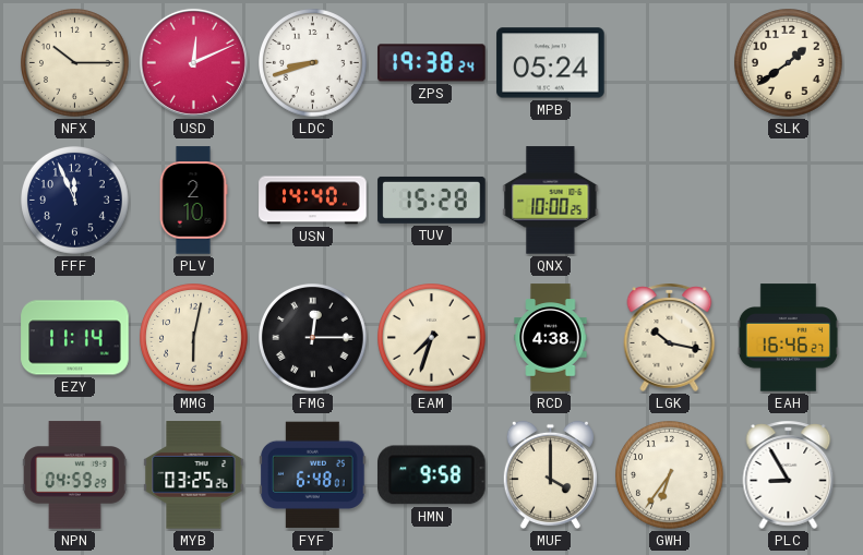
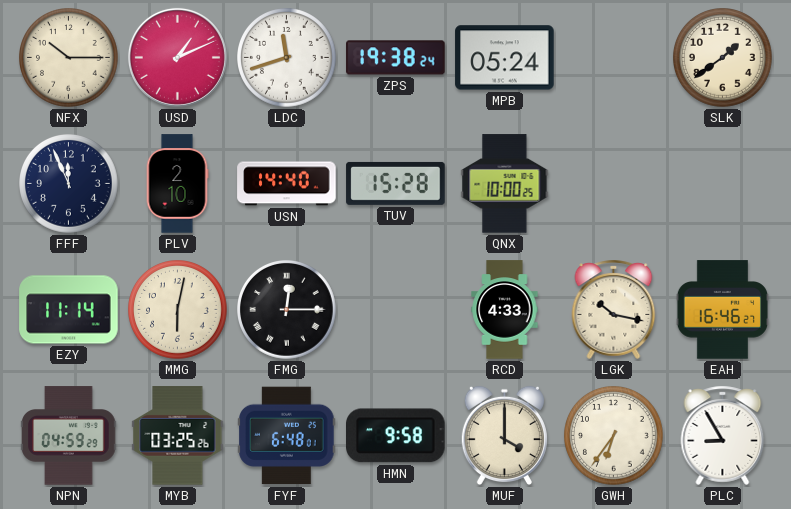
USD: 12:11 -> 1:11
LDC: 8:42 -> 11:42
EAM: 7:33 -> none
RCD: 4:38 -> 4:33
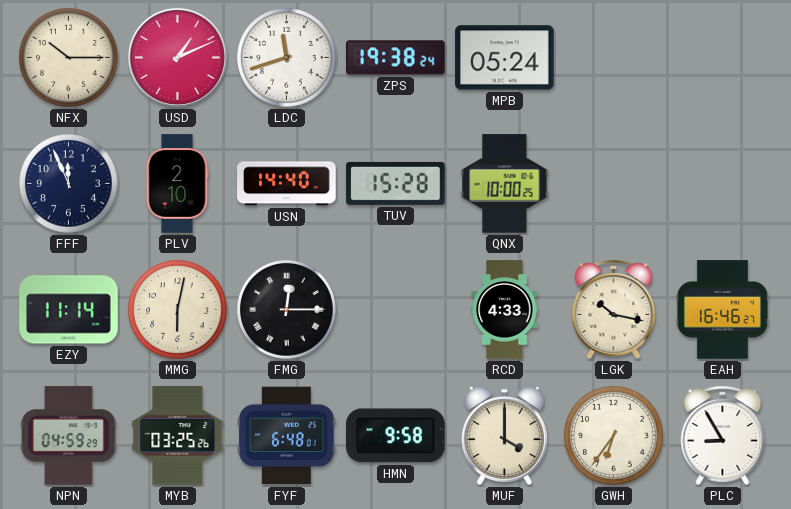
SLK: 1:39 -> none
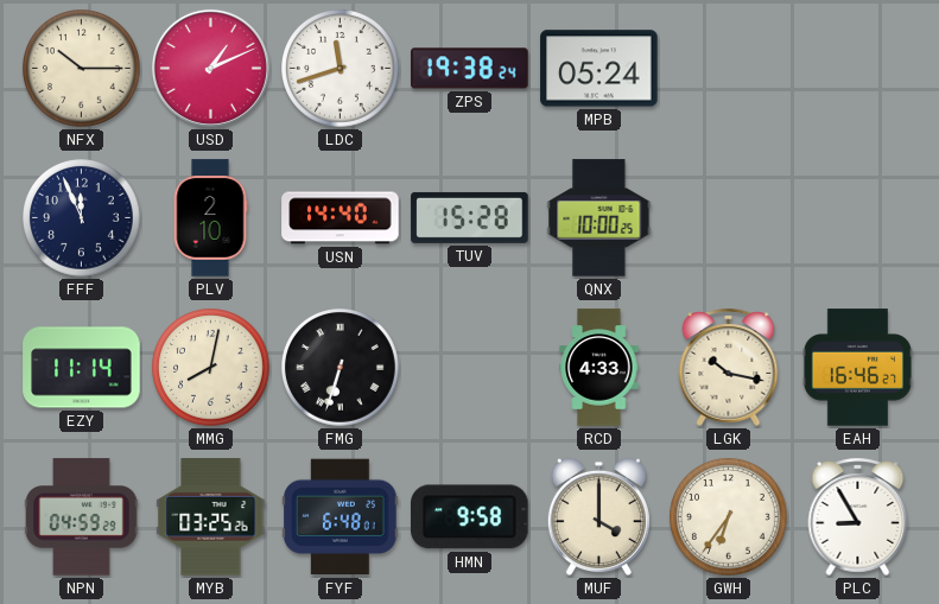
MMG: 6:02 -> 8:02
FMG: 12:15 -> 6:33
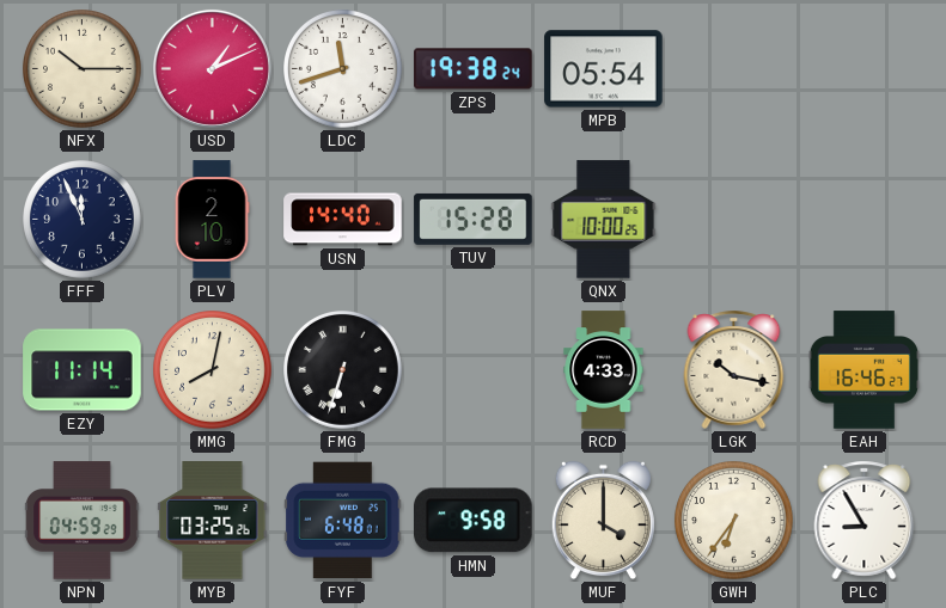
MPB: 05:24 -> 05:54
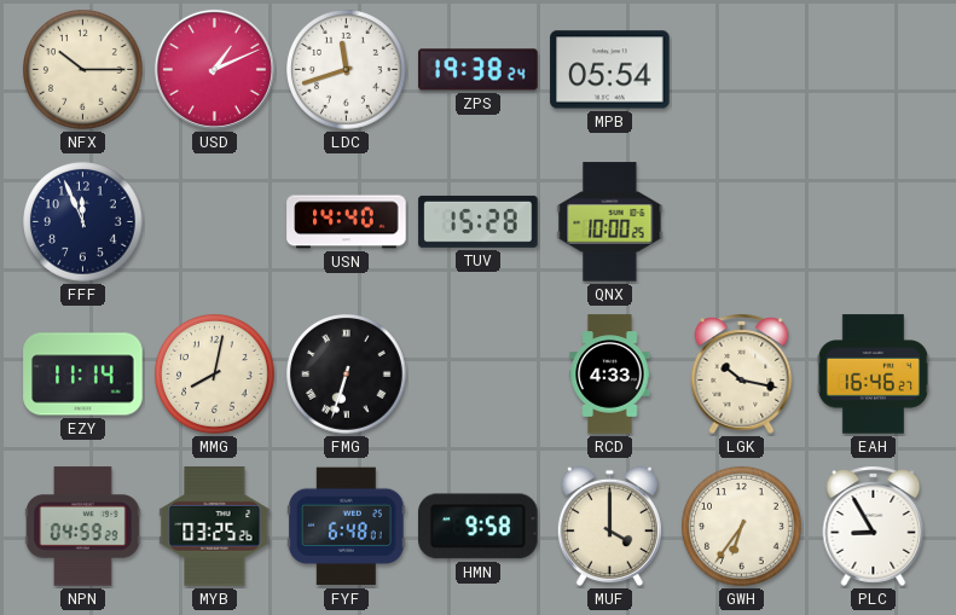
PLV: 2:10 -> none
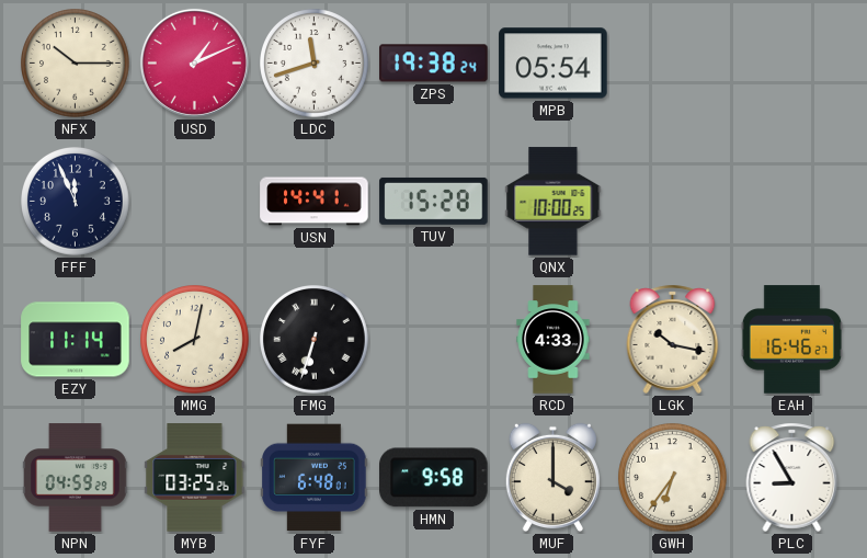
USN: 14:40 -> 14:41
